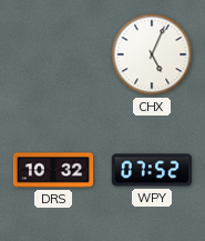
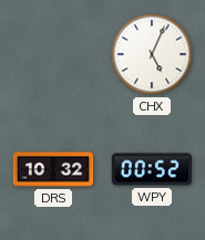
WPY: 07:52 -> 00:52
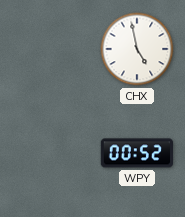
CHX: 5:04 -> 4:58
DRS: 10:32 -> none
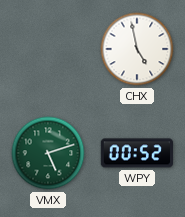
VMX: none -> 5:12
